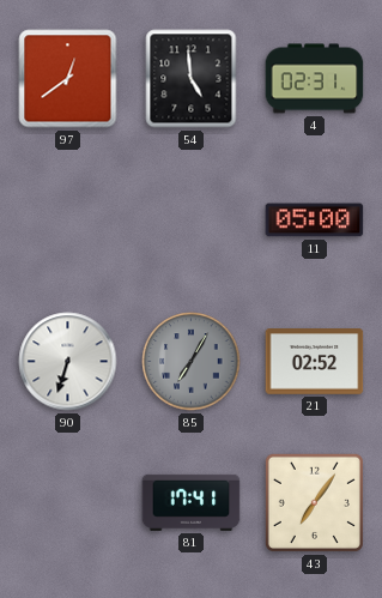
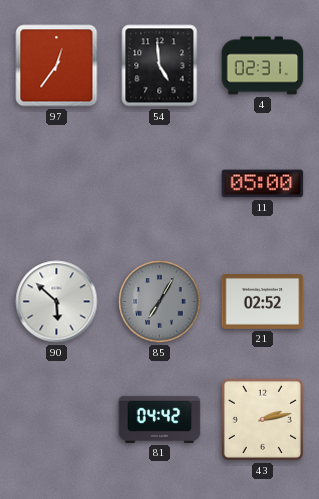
97: 12:39 -> 12:36
90: 6:33 -> 5:52
81: 17:41 -> 04:42
43: 7:06 -> 2:13
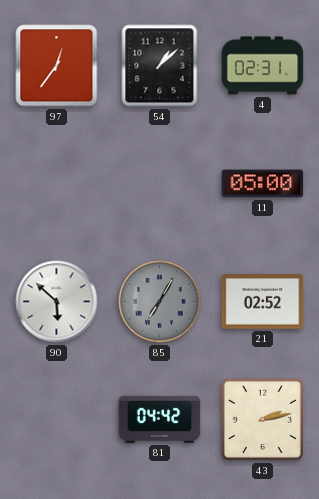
54: 4:59 -> 1:08
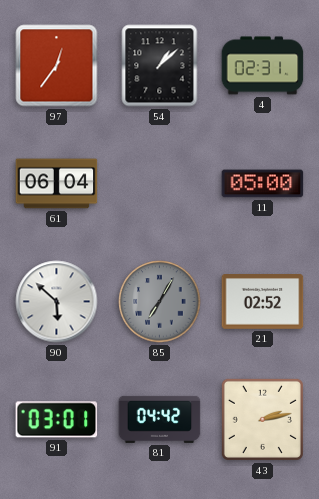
61: none -> 06:04
91: none -> 03:01
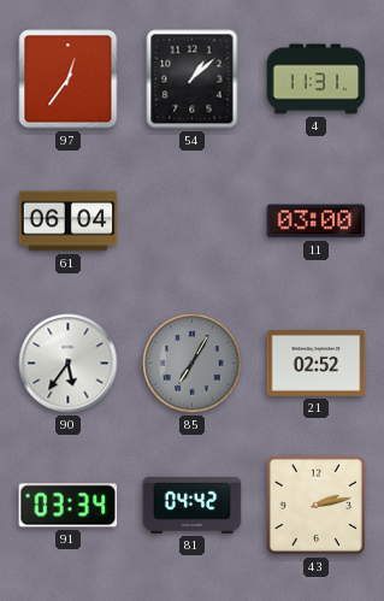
4: 02:31 -> 11:31
11: 05:00 -> 03:00
90: 5:52 -> 5:36
91: 03:01 -> 03:34
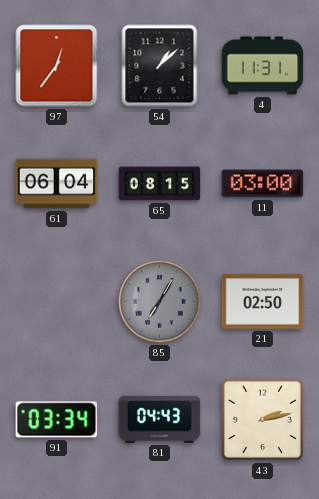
65: none -> 08:15
90: 5:36 -> none
21: 02:52 -> 02:50
81: 04:42 -> 04:43
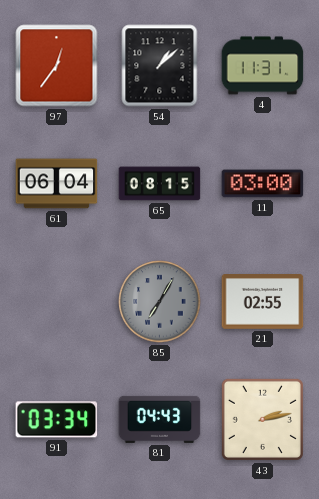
21: 02:50 -> 02:55
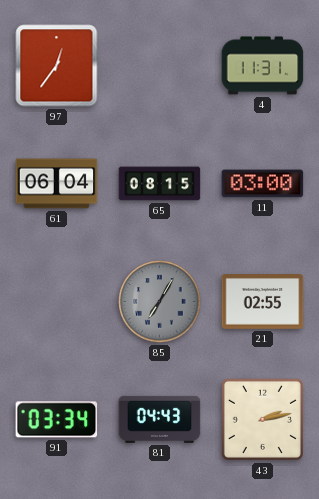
54: 1:08 -> none
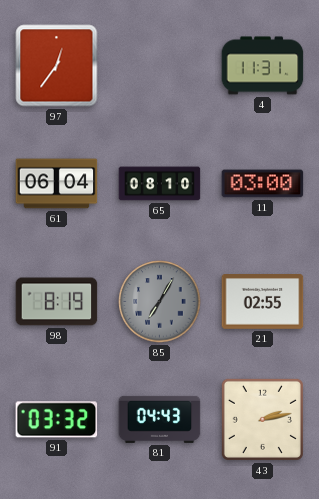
65: 08:15 -> 08:10
98: none -> 8:19
91: 03:34 -> 03:32
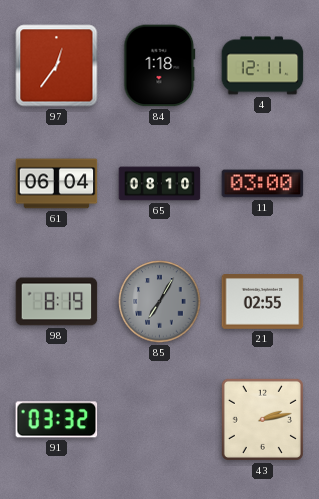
84: none -> 1:18
4: 11:31 -> 12:11
81: 04:43 -> none
